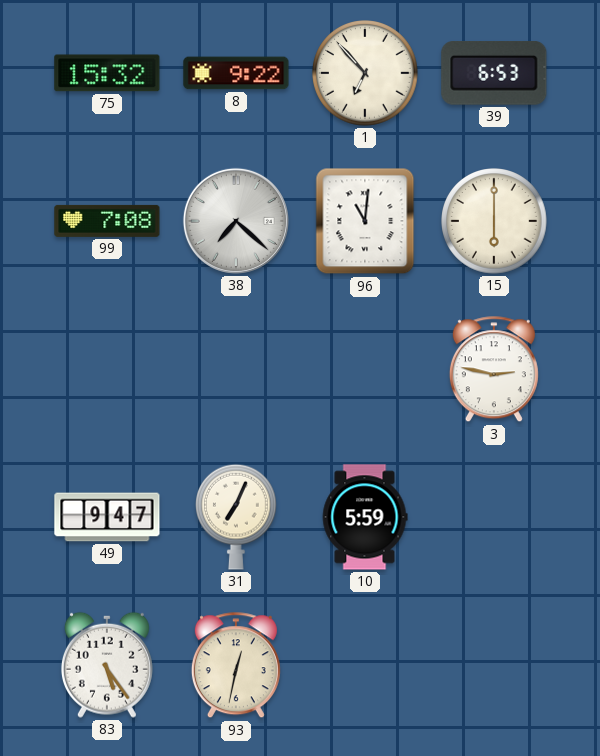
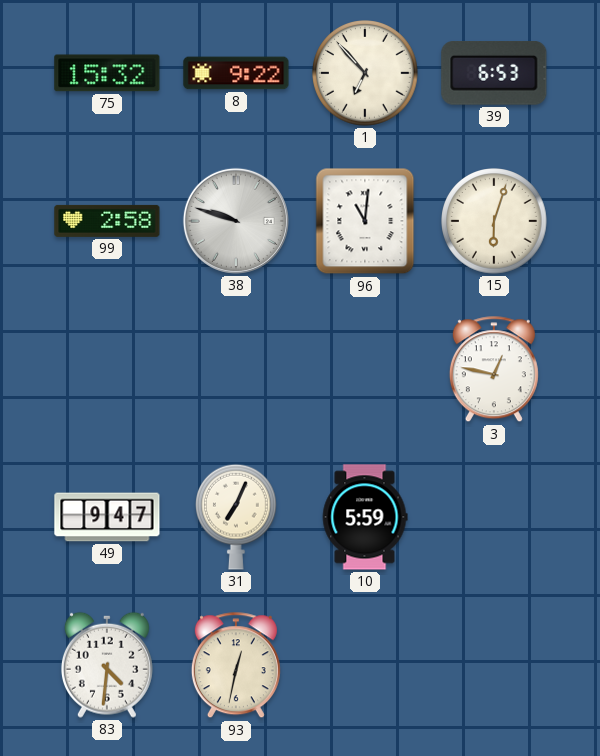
99: 7:08 -> 2:58
38: 7:22 -> 9:48
15: 6:00 -> 6:03
3: 2:47 -> 12:47
83: 5:24 -> 4:31
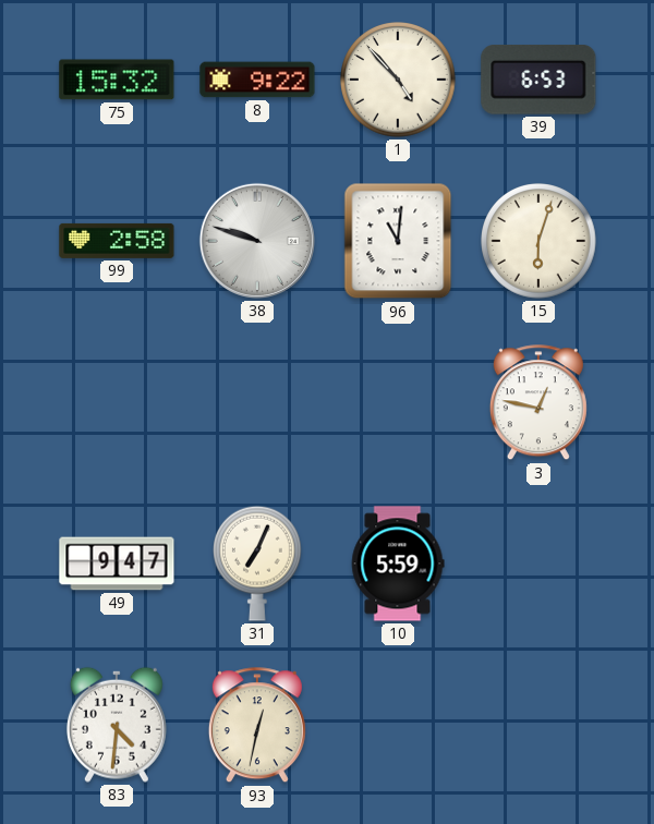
1: 6:53 -> 4:53
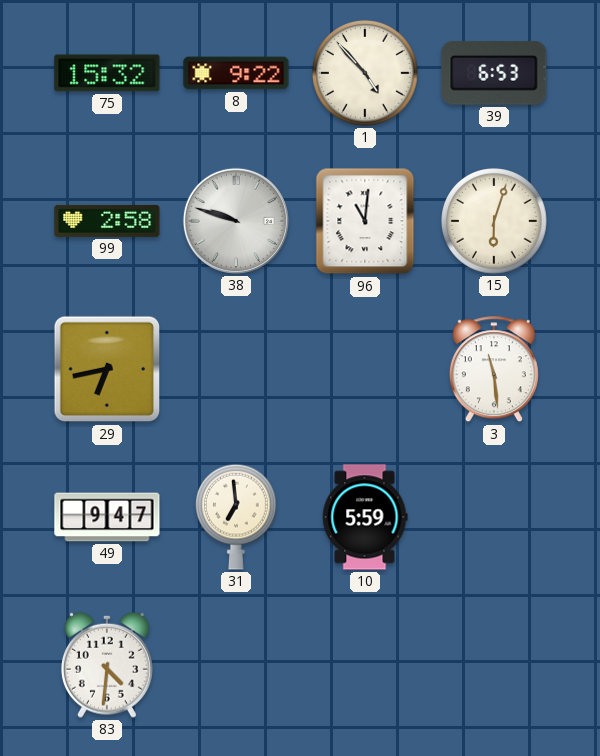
29: none -> 6:43
3: 12:47 -> 11:29
31: 7:04 -> 6:59
93: 12:32 -> none
